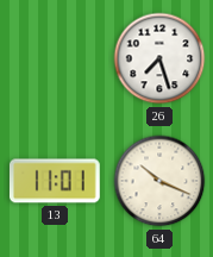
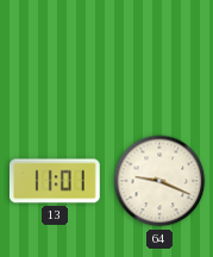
26: 7:27 -> none
64: 10:19 -> 9:19
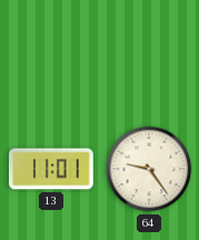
64: 9:19 -> 9:24
